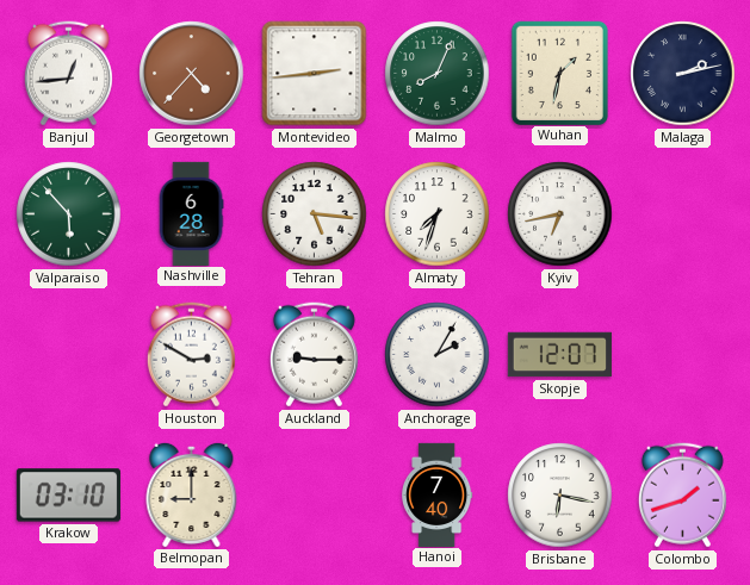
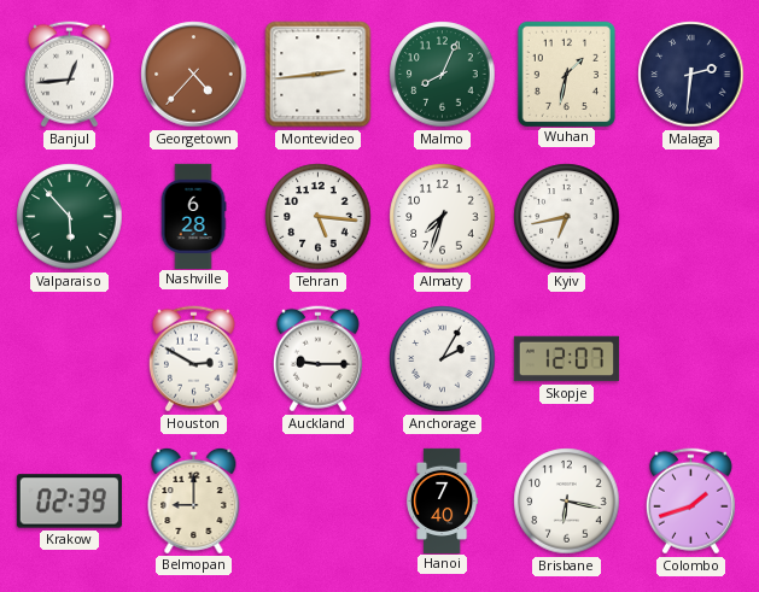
Malaga: 2:13 -> 2:31
Krakow: 03:10 -> 02:39
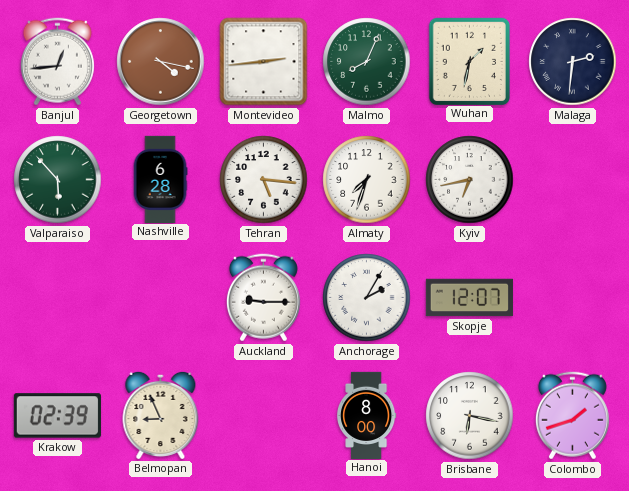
Georgetown: 4:37 -> 4:17
Houston: 2:50 -> none
Belmopan: 9:00 -> 8:56
Hanoi: 7:40 -> 8:00
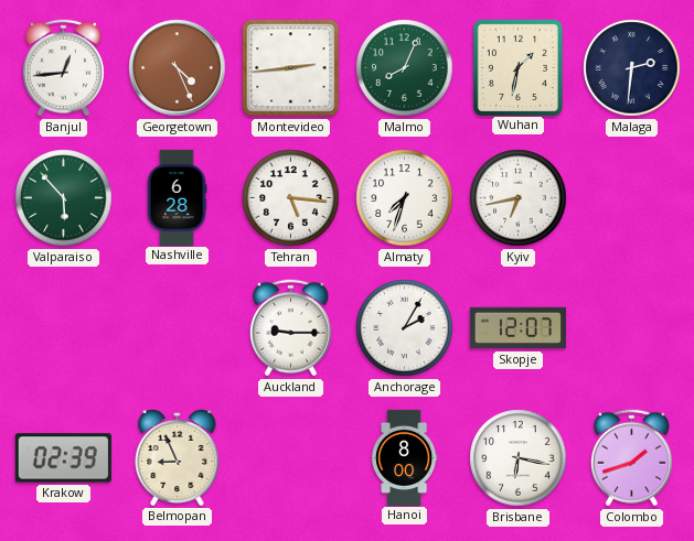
Georgetown: 4:17 -> 4:26
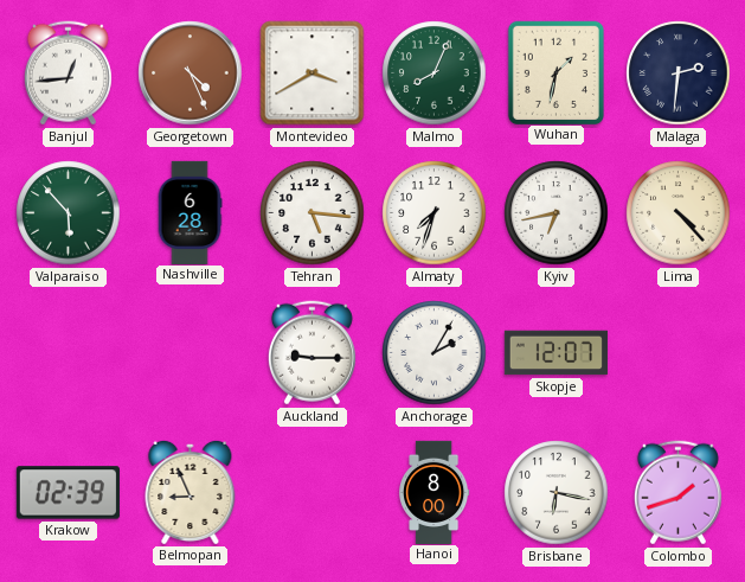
Montevideo: 2:44 -> 3:40
Lima: none -> 4:23
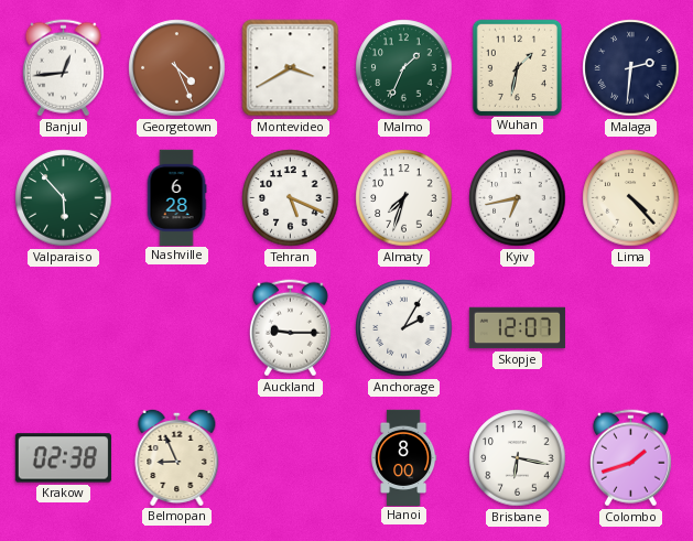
Malmo: 8:04 -> 1:34
Tehran: 5:16 -> 5:19
Krakow: 02:39 -> 02:38
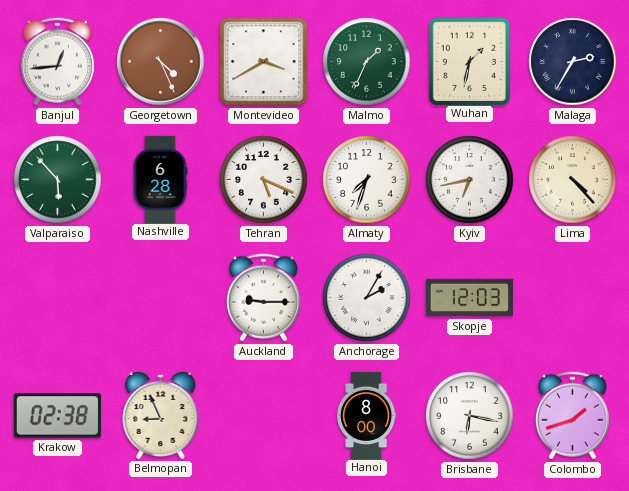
Malaga: 2:31 -> 2:35
Skopje: 12:07 -> 12:03
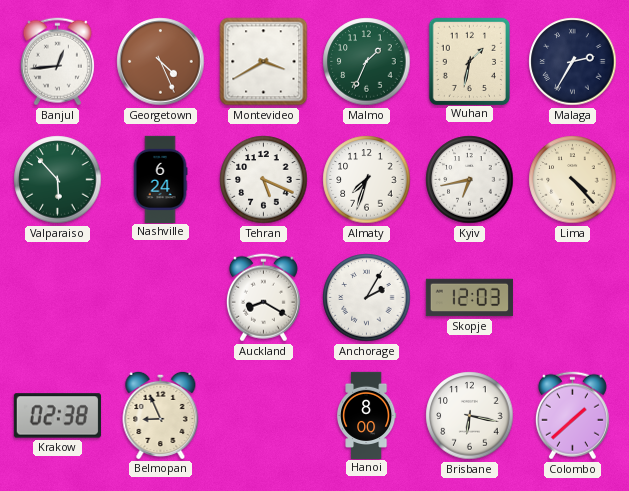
Nashville: 6:28 -> 6:24
Auckland: 9:15 -> 8:20
Colombo: 1:42 -> 1:38
